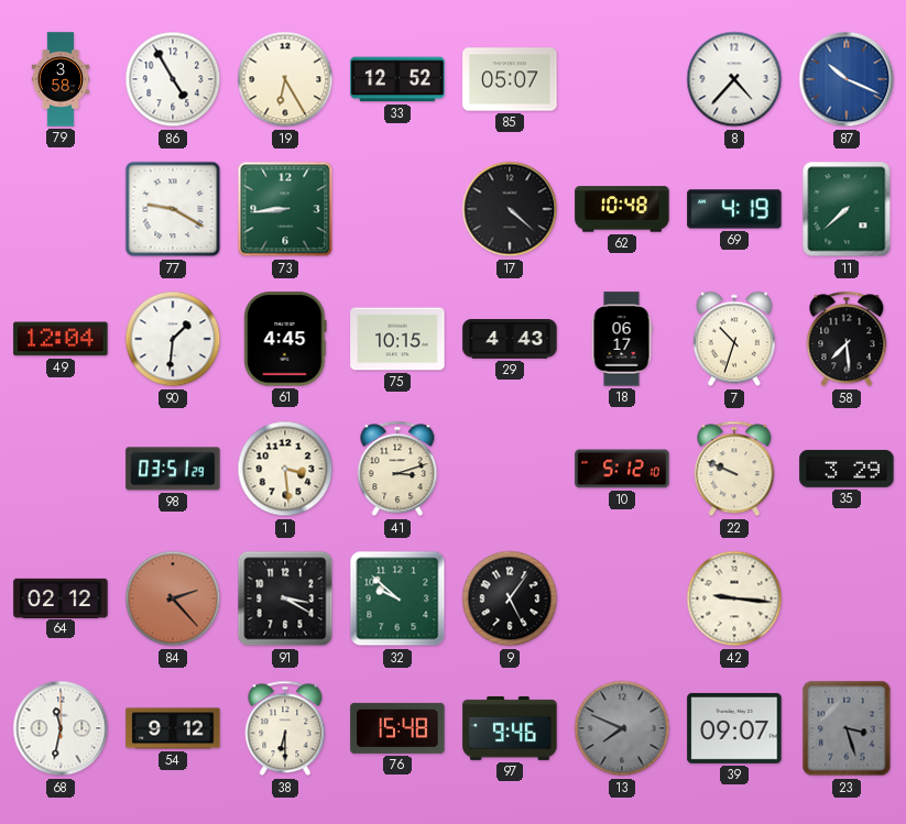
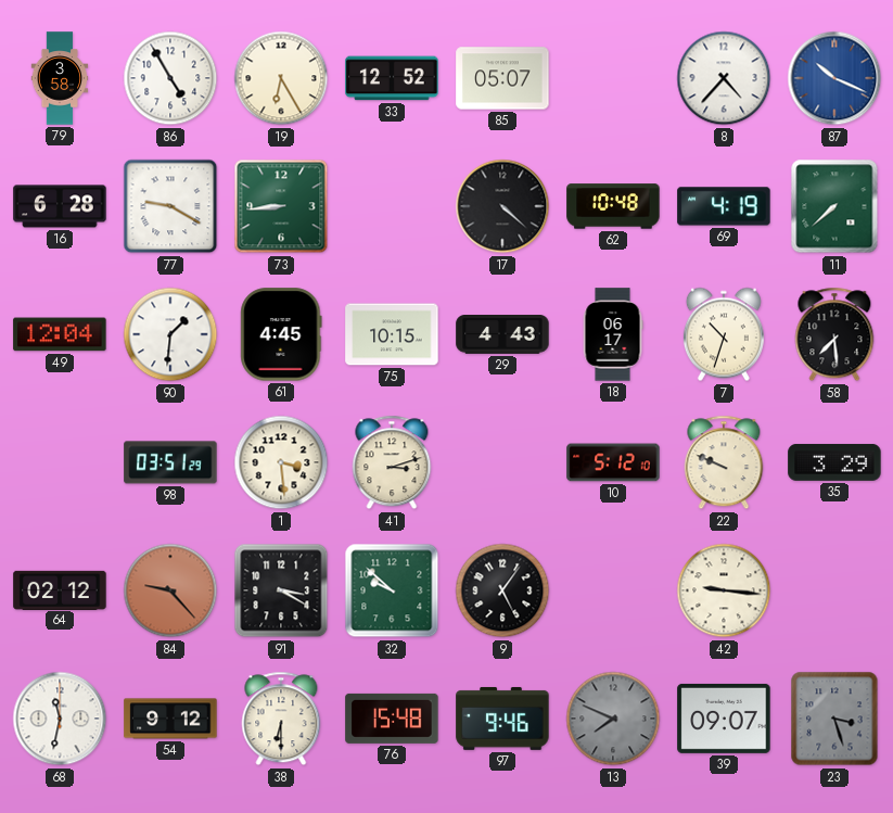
16: none -> 6:28
84: 2:23 -> 9:23
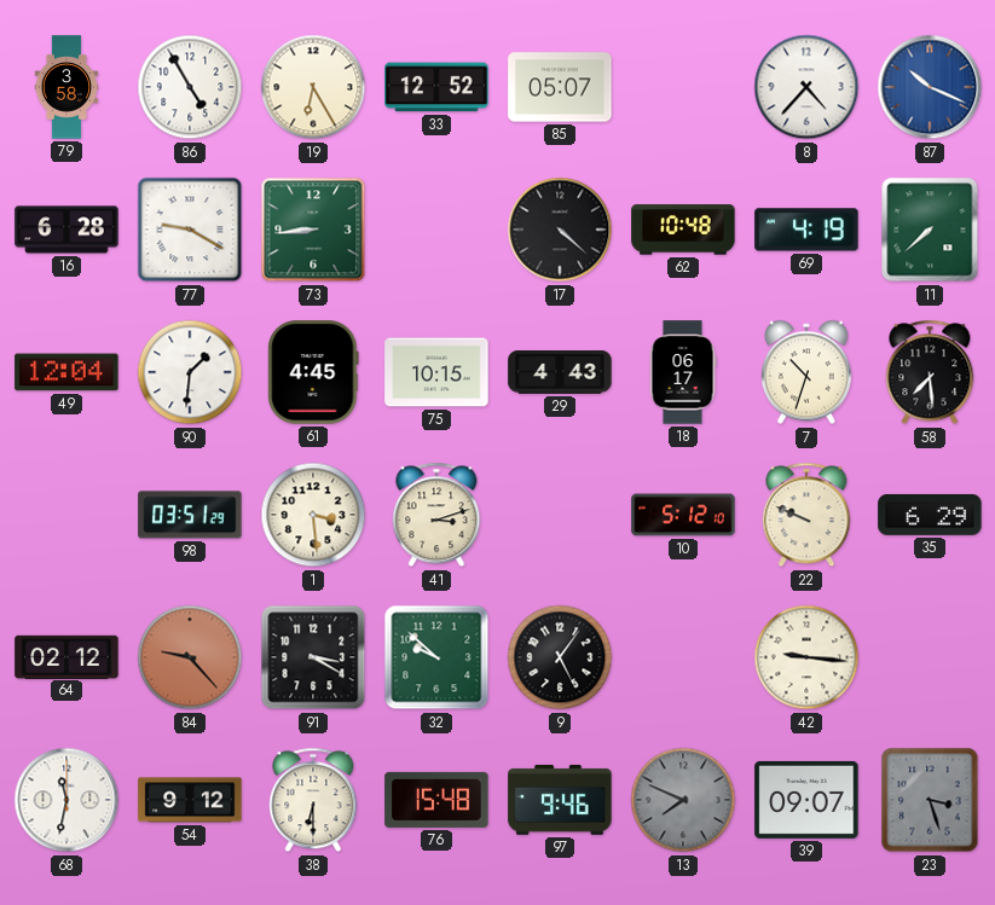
35: 3:29 -> 6:29
